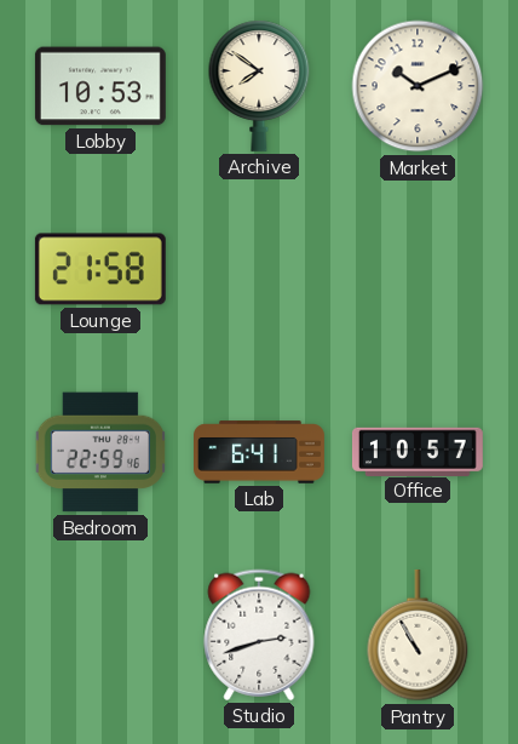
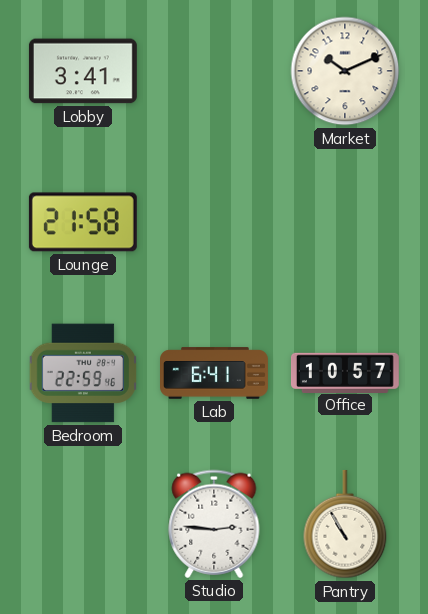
Lobby: 10:53 -> 3:41
Archive: 7:51 -> none
Studio: 2:42 -> 2:46
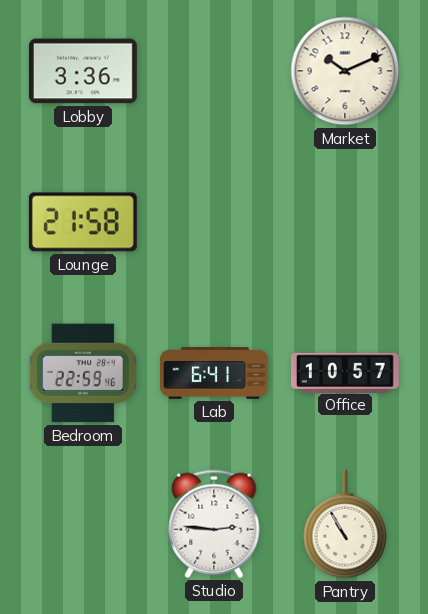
Lobby: 3:41 -> 3:36
